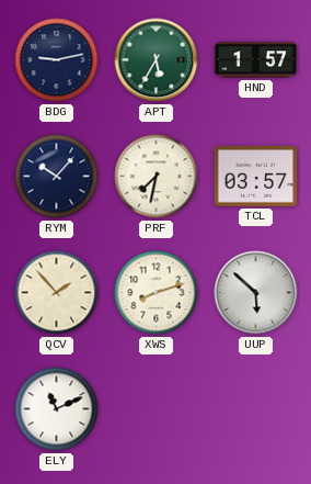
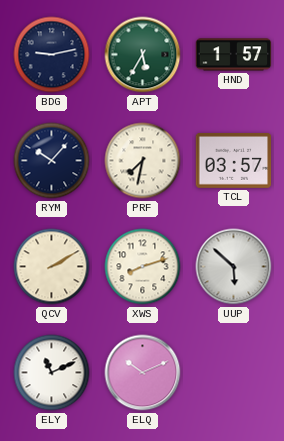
QCV: 1:53 -> 2:10
ELQ: none -> 10:11
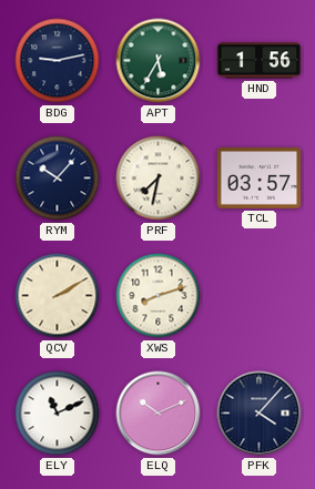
HND: 1:57 -> 1:56
UUP: 5:52 -> none
PFK: none -> 4:07
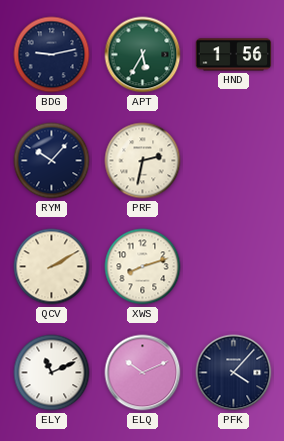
PRF: 7:32 -> 2:32
TCL: 03:57 -> none
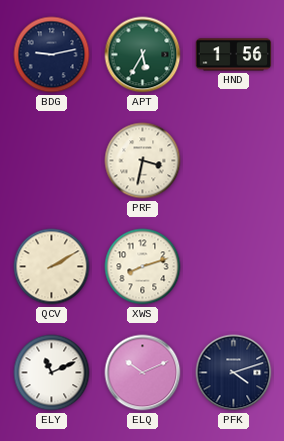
RYM: 10:07 -> none
PRF: 2:32 -> 3:32
PFK: 4:07 -> 4:12
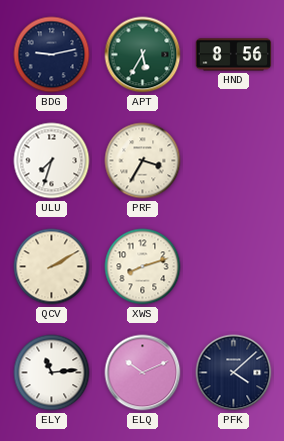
HND: 1:56 -> 8:56
ULU: none -> 7:33
PRF: 3:32 -> 3:35
ELY: 11:11 -> 11:14
PFK: 4:12 -> 4:08
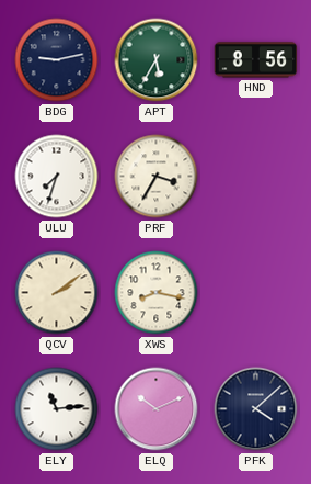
QCV: 2:10 -> 2:09
XWS: 8:12 -> 8:17
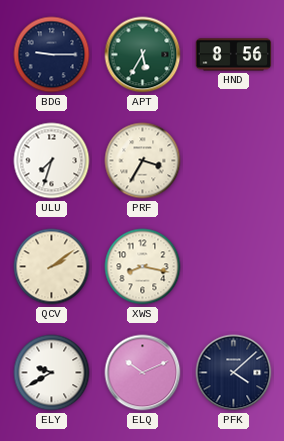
BDG: 9:13 -> 9:15
ELY: 11:14 -> 9:40
